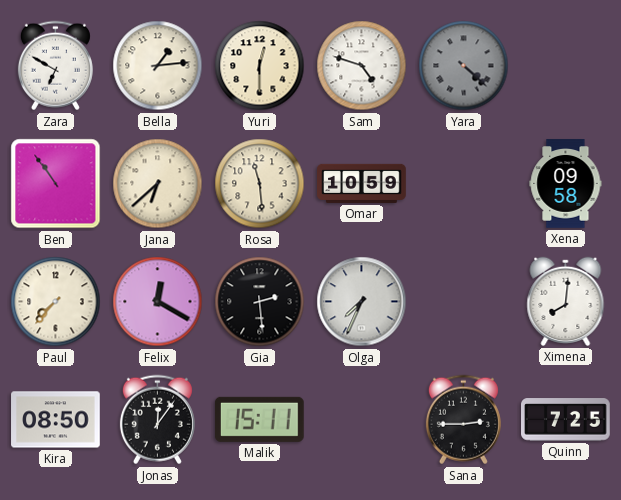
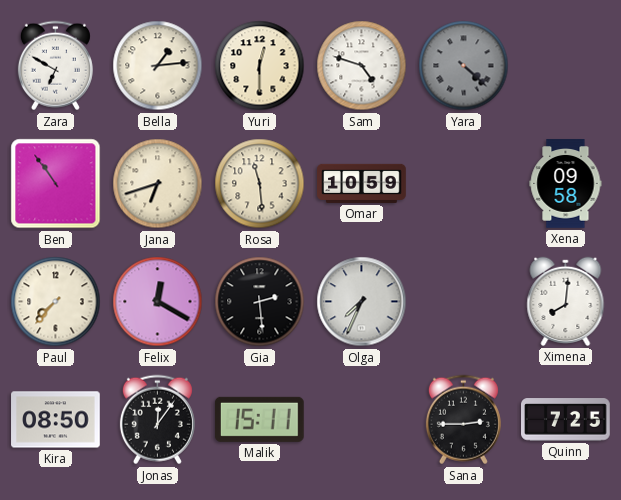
Jana: 6:38 -> 6:42
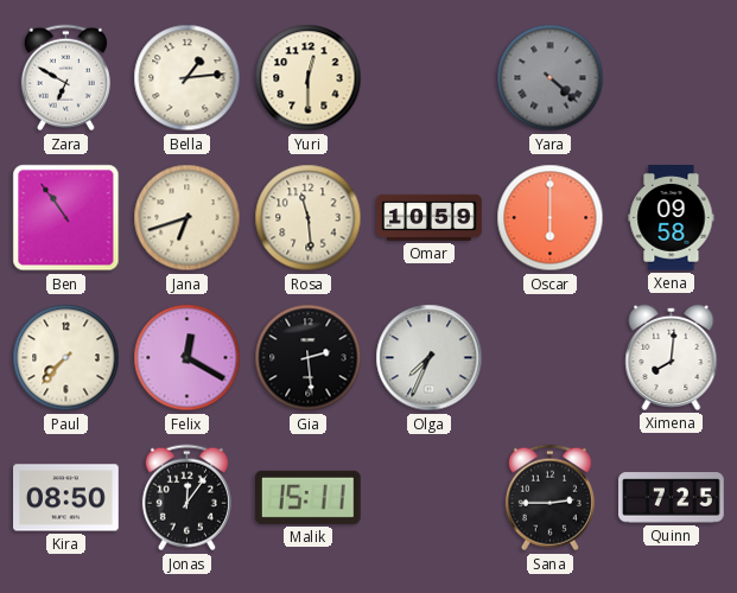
Sam: 4:48 -> none
Oscar: none -> 6:00
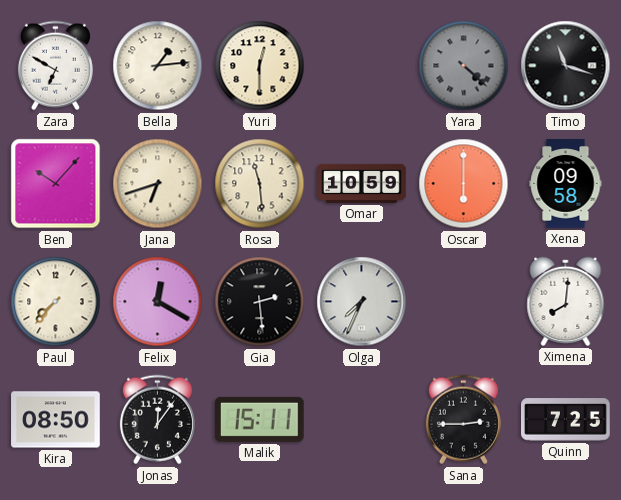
Timo: none -> 11:18
Ben: 10:54 -> 10:07
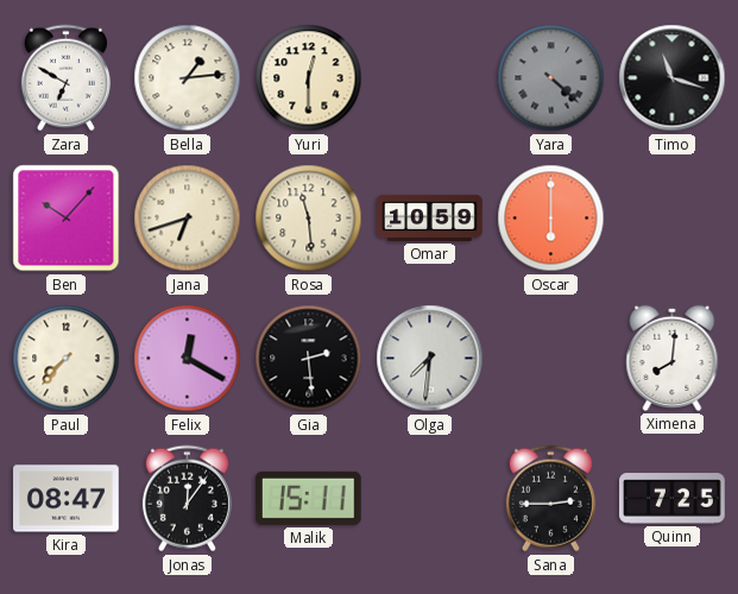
Xena: 09:58 -> none
Olga: 7:34 -> 7:31
Kira: 08:50 -> 08:47
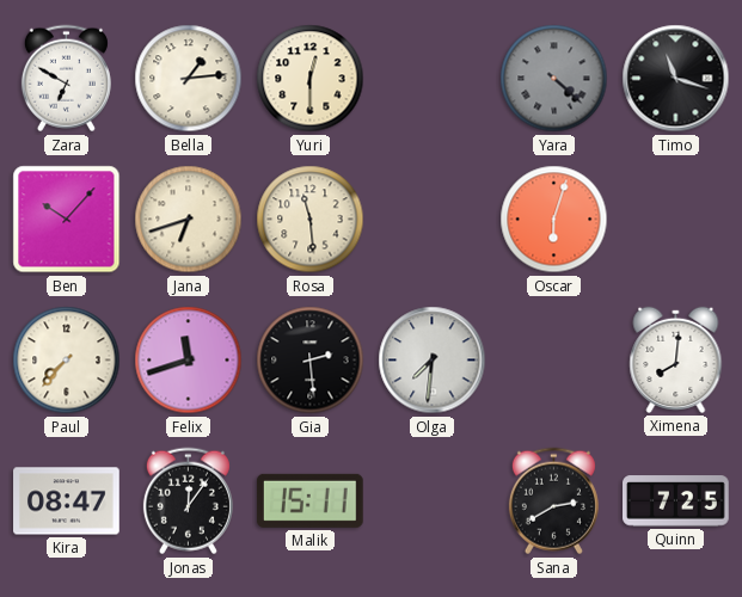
Omar: 10:59 -> none
Oscar: 6:00 -> 6:03
Felix: 12:20 -> 11:42
Sana: 2:45 -> 2:40
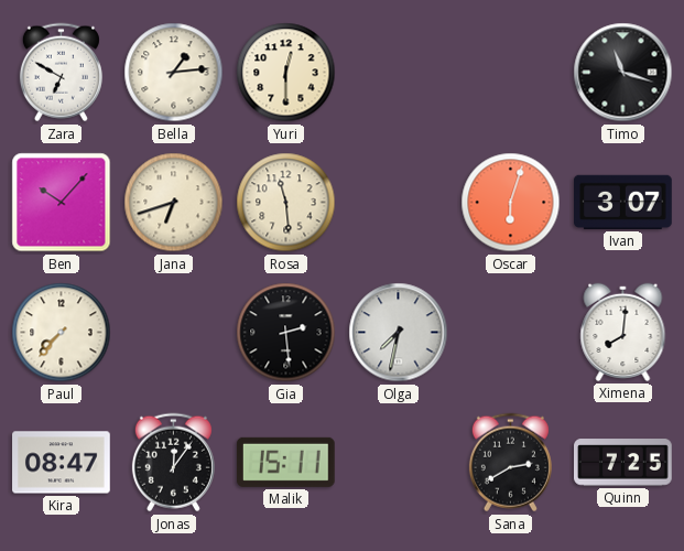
Yara: 4:22 -> none
Ivan: none -> 3:07
Felix: 11:42 -> none
Olga: 7:31 -> 7:32
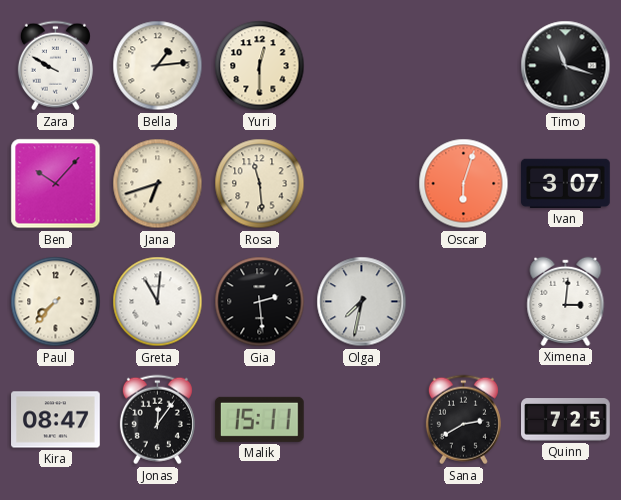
Zara: 6:50 -> 9:50
Greta: none -> 11:01
Ximena: 8:01 -> 3:01
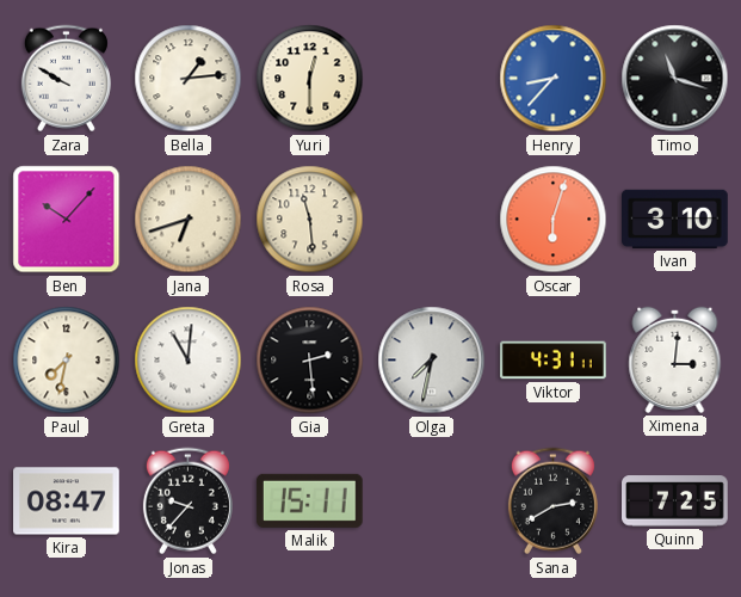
Henry: none -> 8:37
Ivan: 3:07 -> 3:10
Paul: 7:37 -> 7:32
Viktor: none -> 4:31
Jonas: 12:06 -> 9:37
